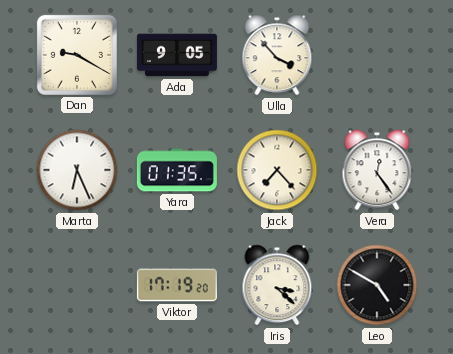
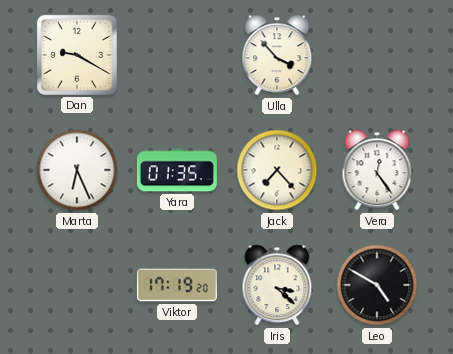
Ada: 9:05 -> none
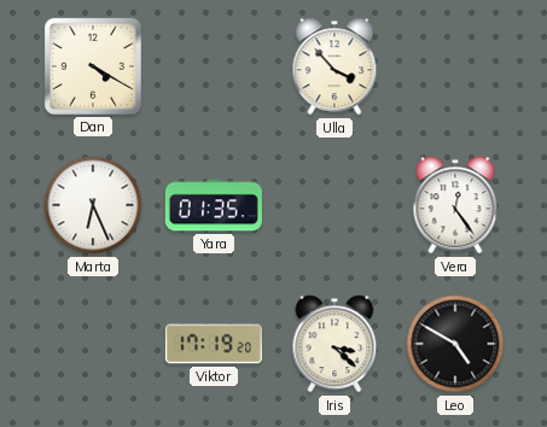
Dan: 9:20 -> 4:20
Jack: 7:23 -> none
